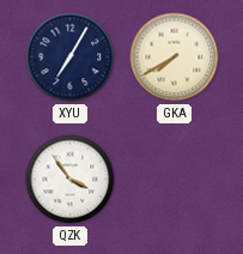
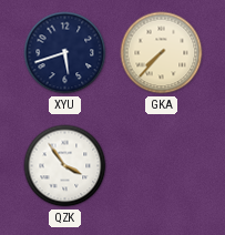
XYU: 7:05 -> 5:42
GKA: 7:40 -> 7:37
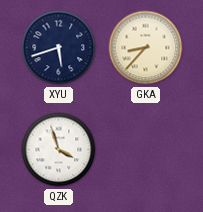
GKA: 7:37 -> 8:37
QZK: 3:54 -> 3:57
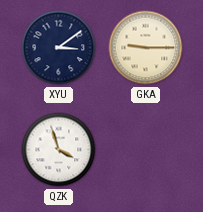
XYU: 5:42 -> 3:09
GKA: 8:37 -> 9:15
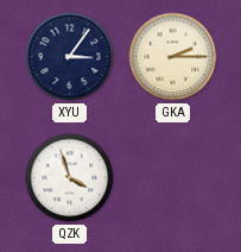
XYU: 3:09 -> 3:06
GKA: 9:15 -> 2:15
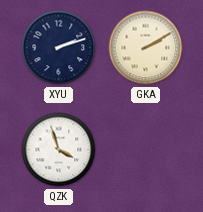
XYU: 3:06 -> 2:12
GKA: 2:15 -> 2:10
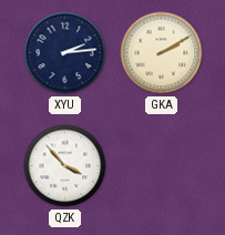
XYU: 2:12 -> 2:14
QZK: 3:57 -> 3:53
